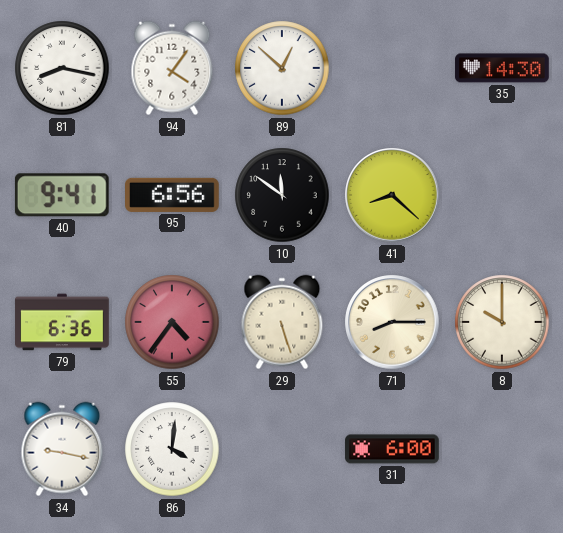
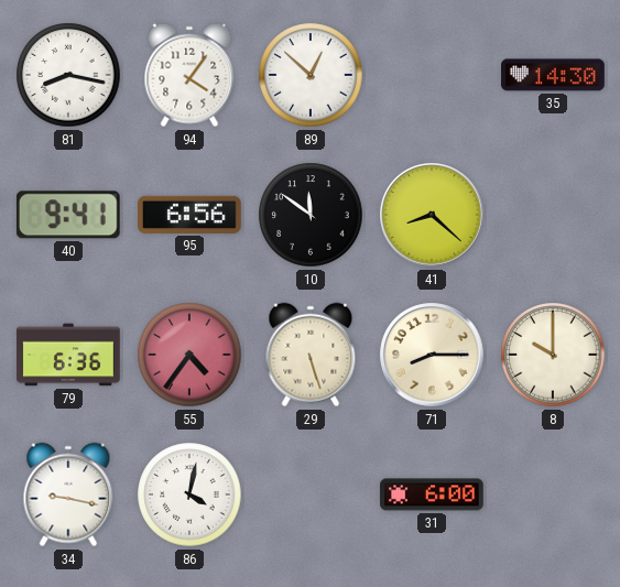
86: 4:01 -> 4:02
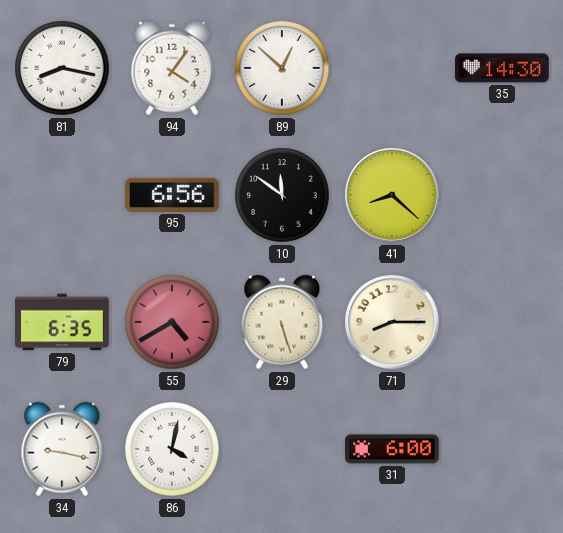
40: 9:41 -> none
79: 6:36 -> 6:35
55: 4:36 -> 4:40
8: 10:00 -> none
